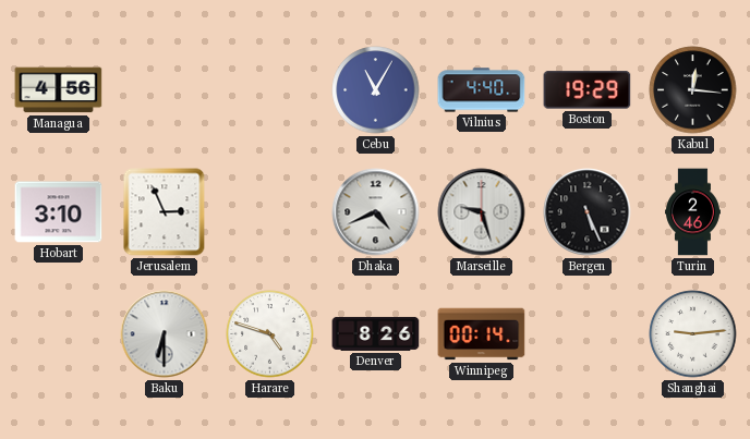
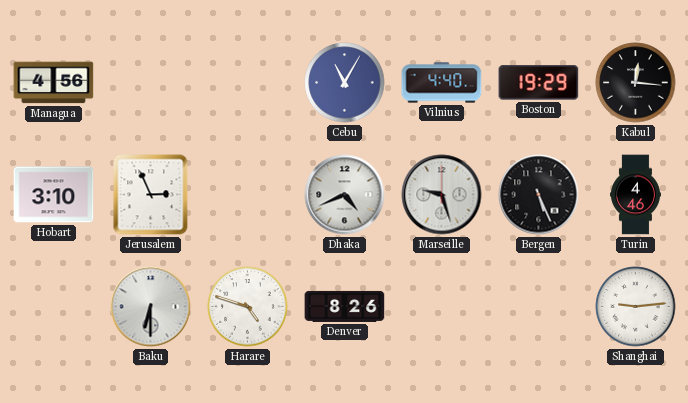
Turin: 2:46 -> 4:46
Winnipeg: 00:14 -> none
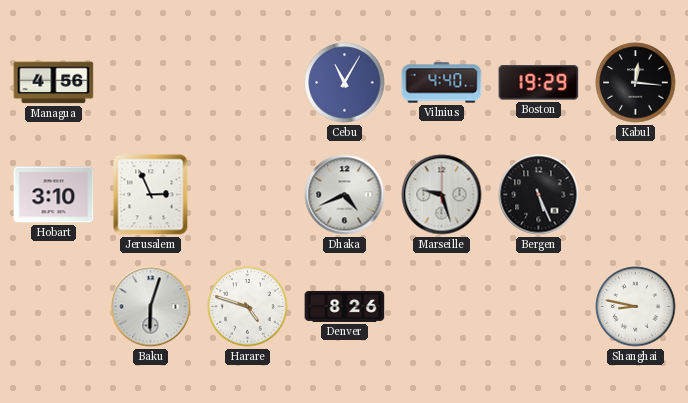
Turin: 4:46 -> none
Baku: 6:30 -> 6:03
Shanghai: 9:14 -> 8:47
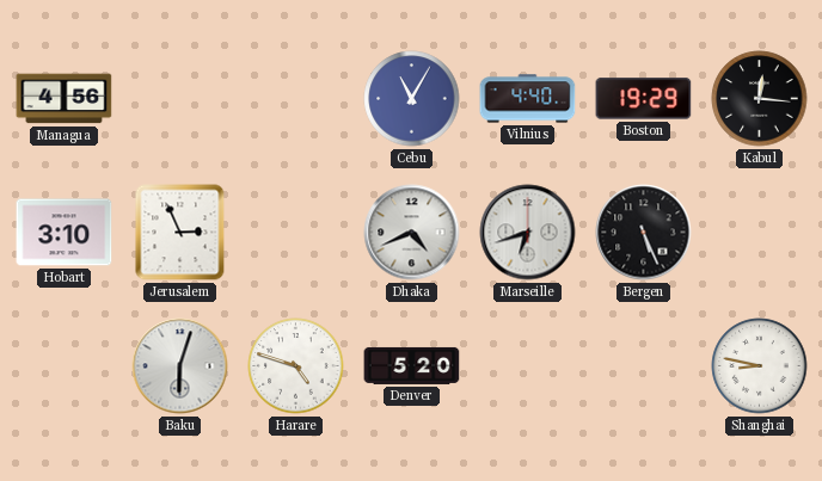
Marseille: 9:27 -> 6:42
Denver: 8:26 -> 5:20
